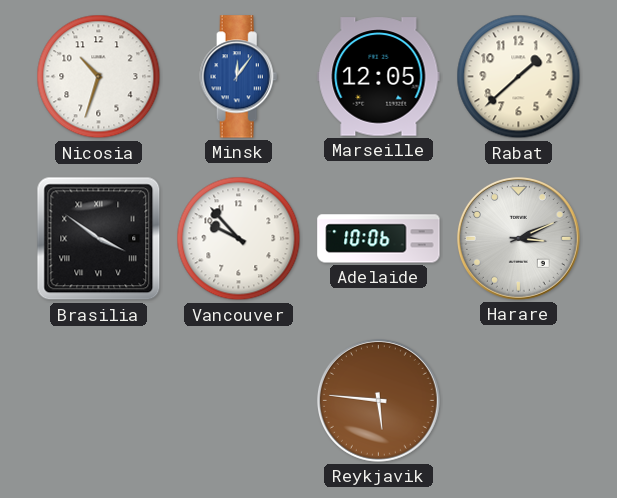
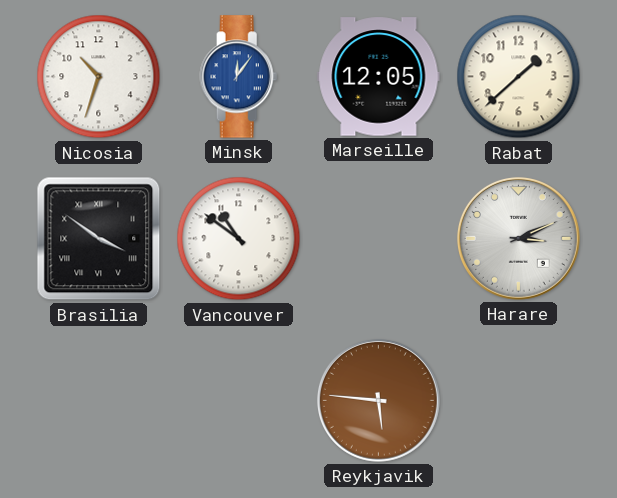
Vancouver: 9:53 -> 10:51
Adelaide: 10:06 -> none
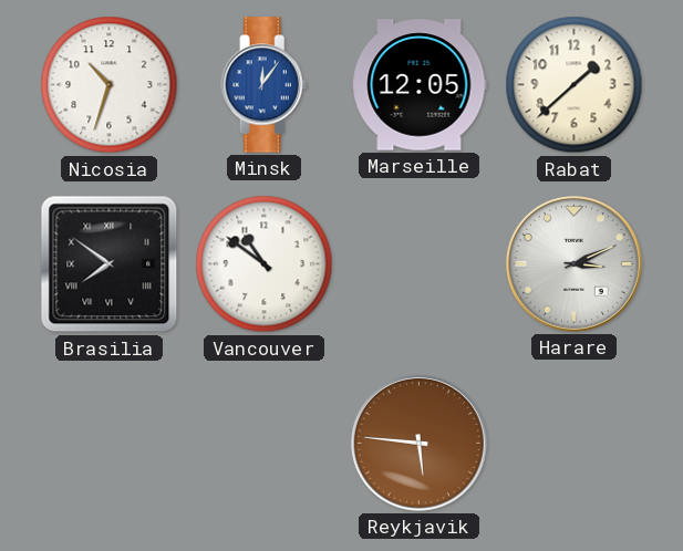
Brasilia: 3:51 -> 7:51
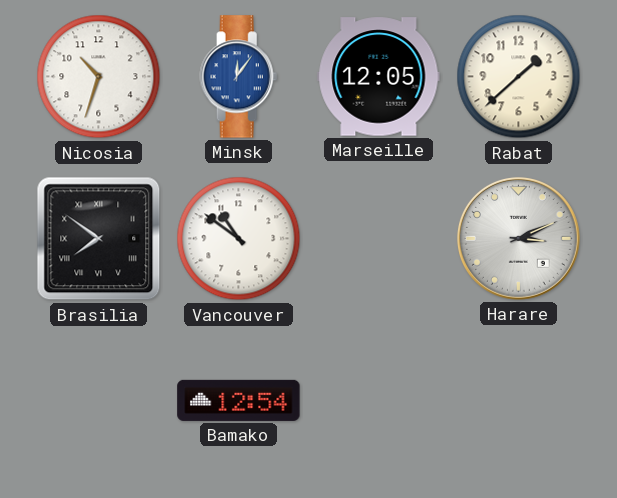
Bamako: none -> 12:54
Reykjavik: 5:46 -> none
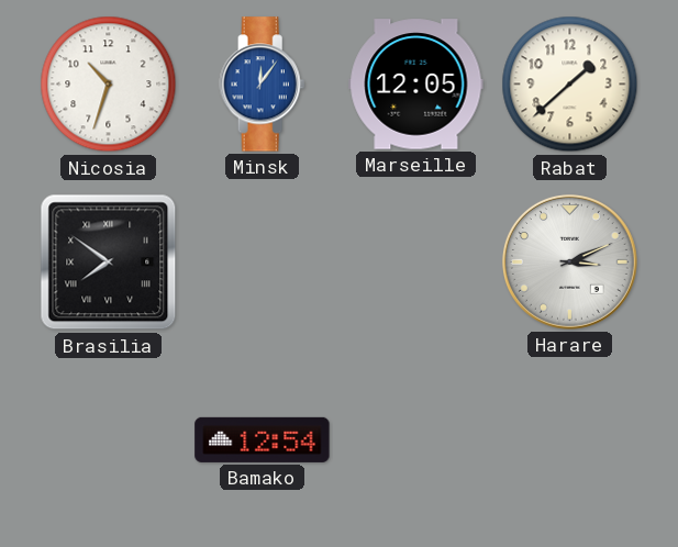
Vancouver: 10:51 -> none
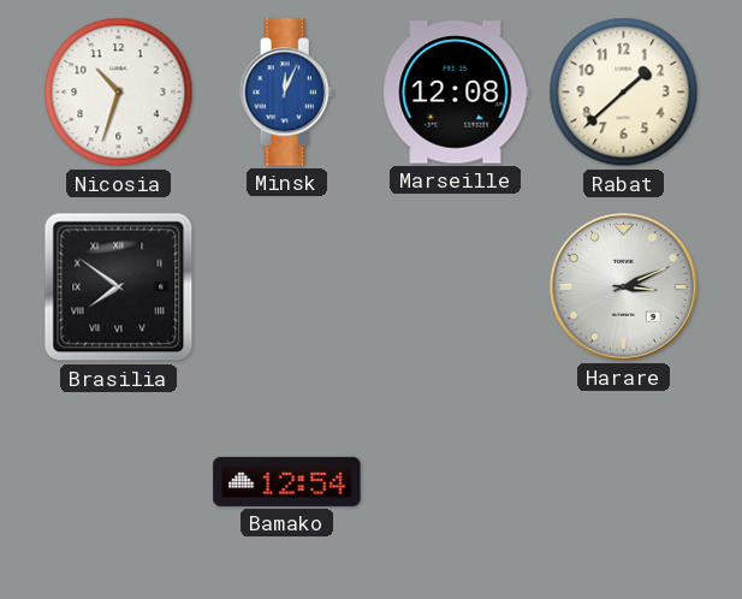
Minsk: 12:06 -> 12:04
Marseille: 12:05 -> 12:08
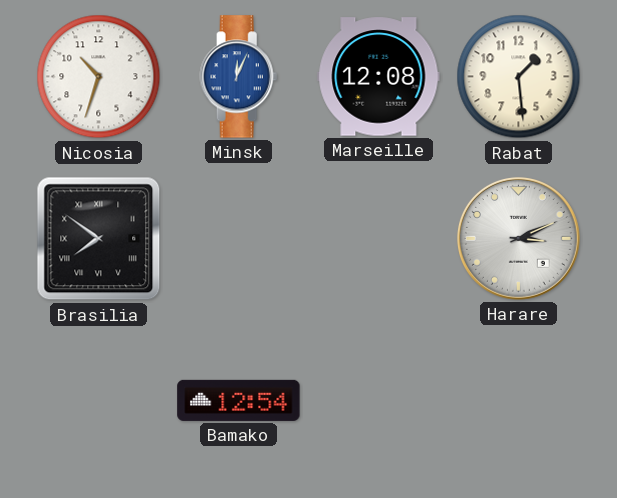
Rabat: 1:38 -> 1:29
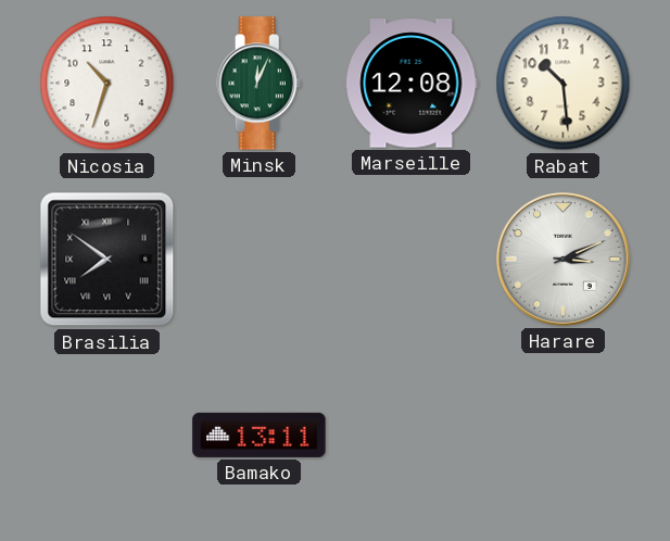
Minsk dial: blue -> green
Rabat: 1:29 -> 10:29
Bamako: 12:54 -> 13:11
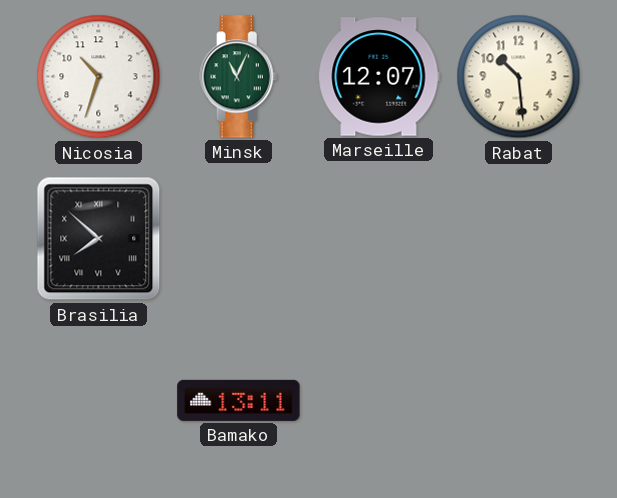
Minsk: 12:04 -> 11:04
Marseille: 12:08 -> 12:07
Brasilia: 7:51 -> 7:52
Harare: 3:11 -> none
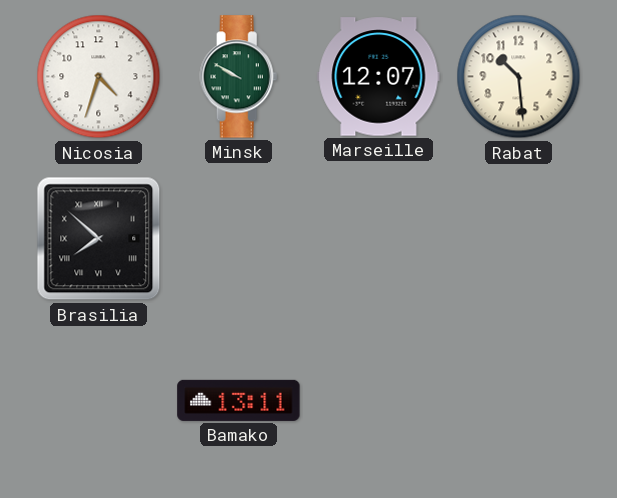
Nicosia: 10:33 -> 4:33
Minsk: 11:04 -> 9:50
